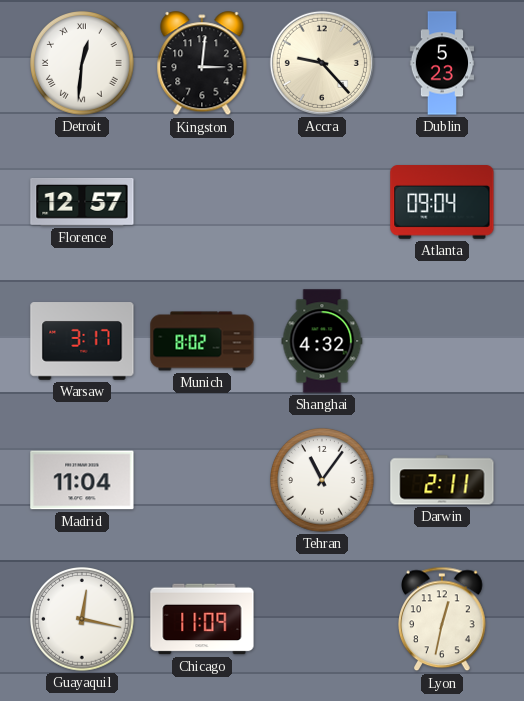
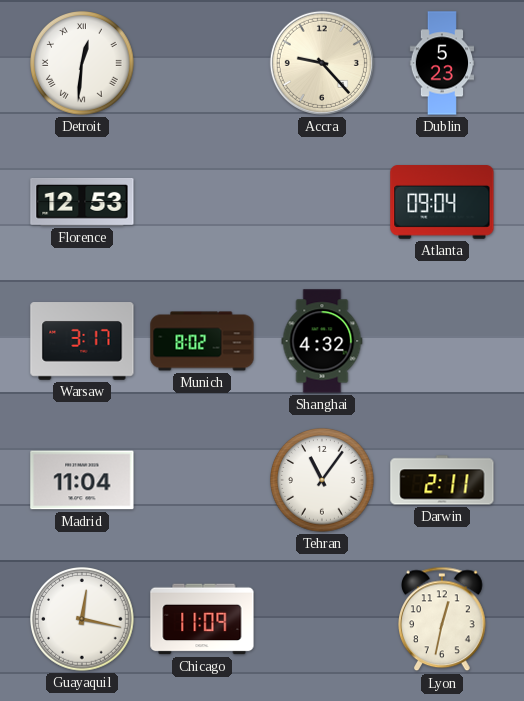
Kingston: 3:01 -> none
Florence: 12:57 -> 12:53
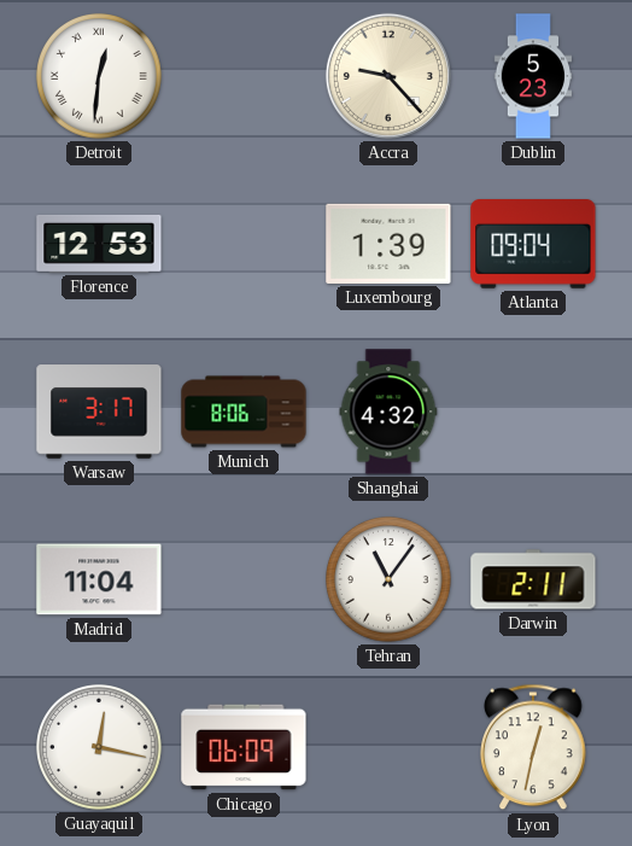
Luxembourg: none -> 1:39
Munich: 8:02 -> 8:06
Chicago: 11:09 -> 06:09
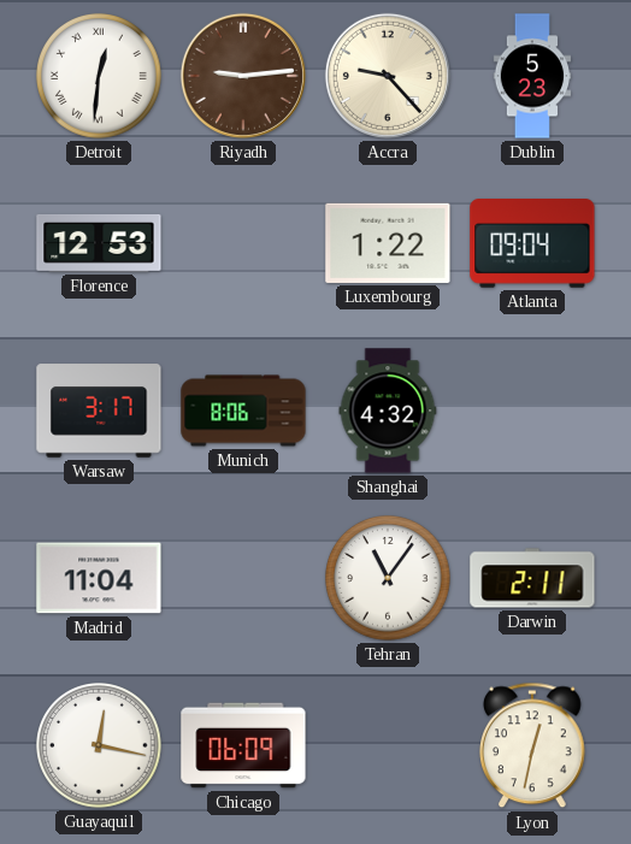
Riyadh: none -> 9:14
Luxembourg: 1:39 -> 1:22
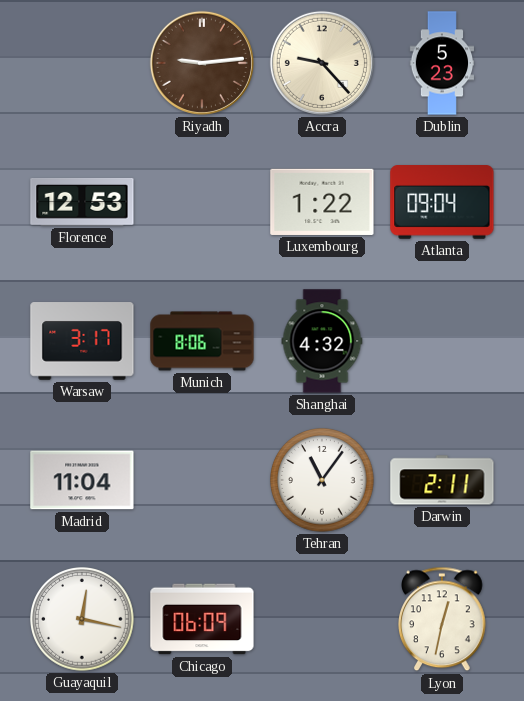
Detroit: 12:31 -> none
